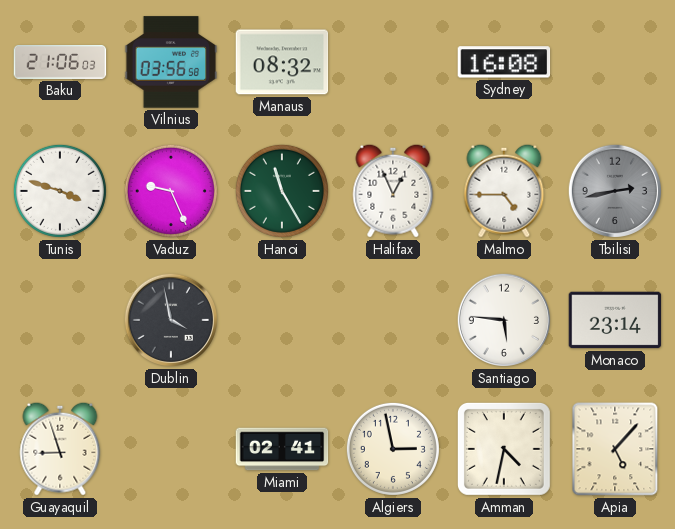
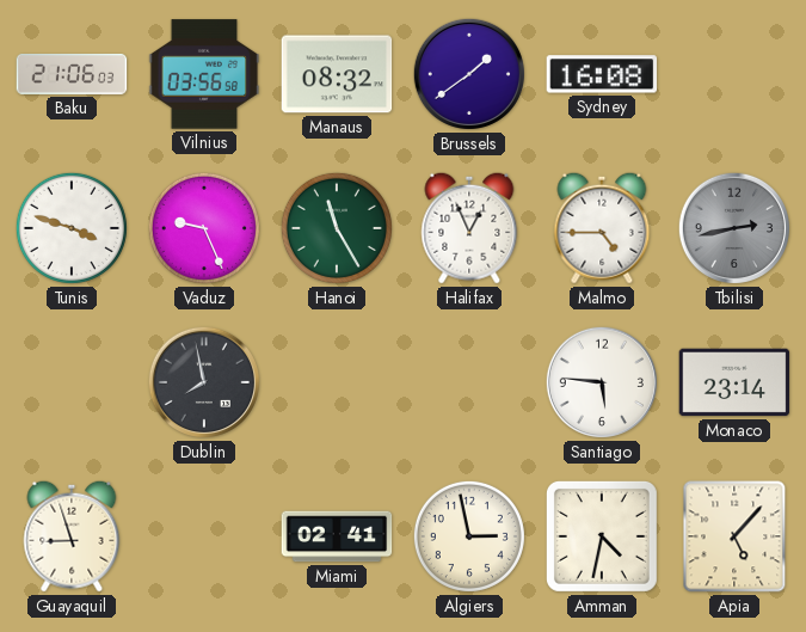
Brussels: none -> 1:39
Dublin: 3:58 -> 7:58
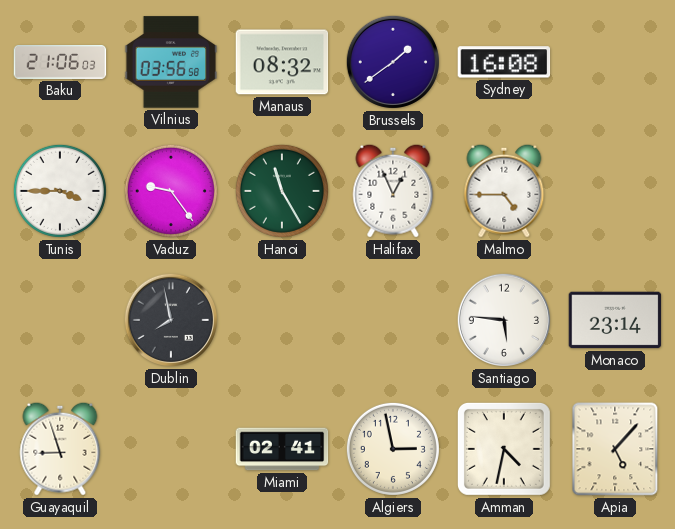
Tunis: 3:48 -> 3:45
Vaduz: 9:26 -> 9:24
Tbilisi: 2:43 -> none
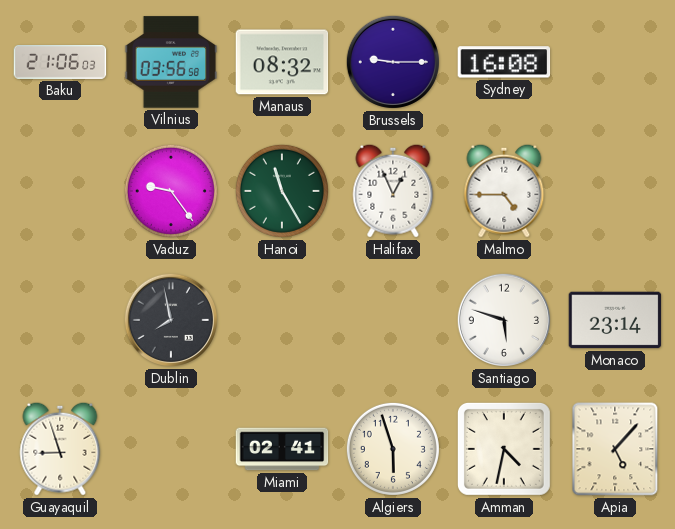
Brussels: 1:39 -> 9:15
Tunis: 3:45 -> none
Santiago: 5:46 -> 5:48
Algiers: 2:58 -> 5:57
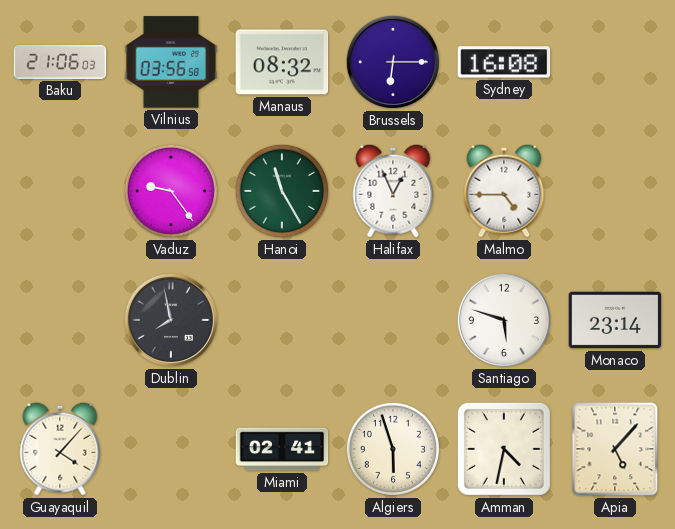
Brussels: 9:15 -> 6:15
Guayaquil: 8:57 -> 4:07
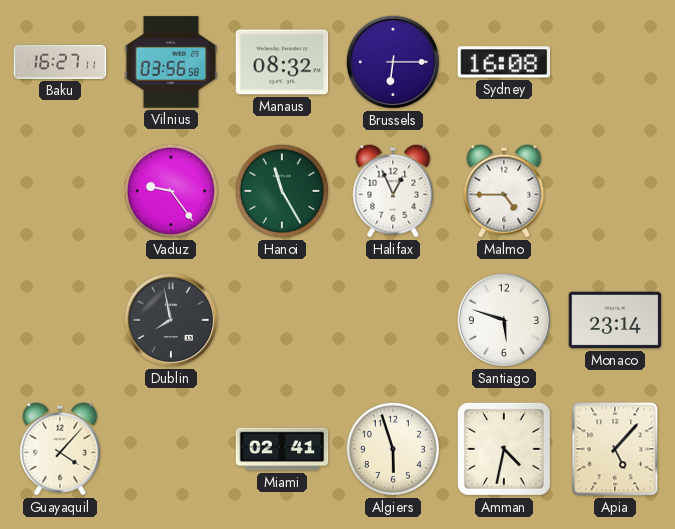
Baku: 21:06 -> 16:27
